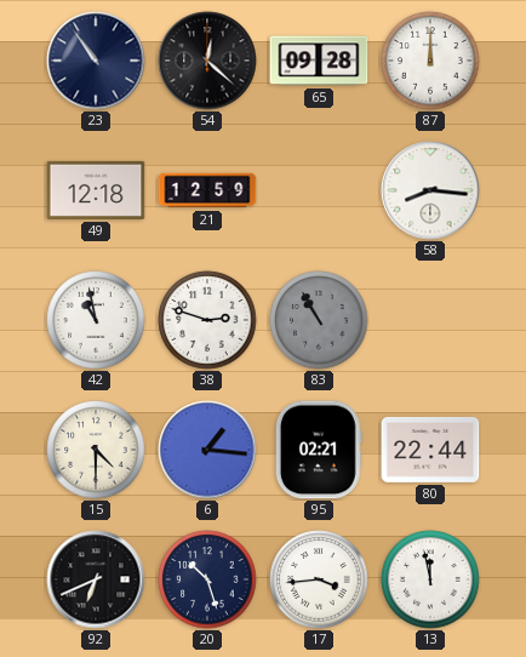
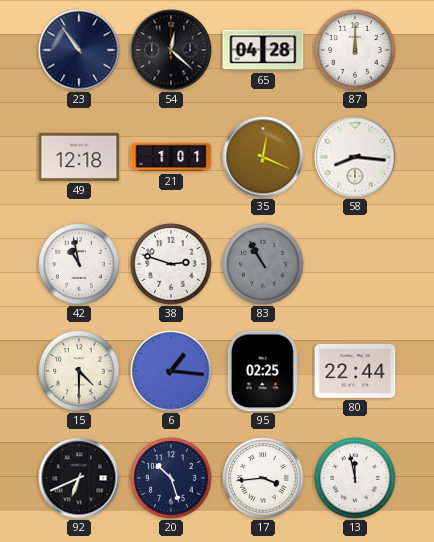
65: 09:28 -> 04:28
21: 12:59 -> 1:01
35: none -> 12:19
95: 02:21 -> 02:25
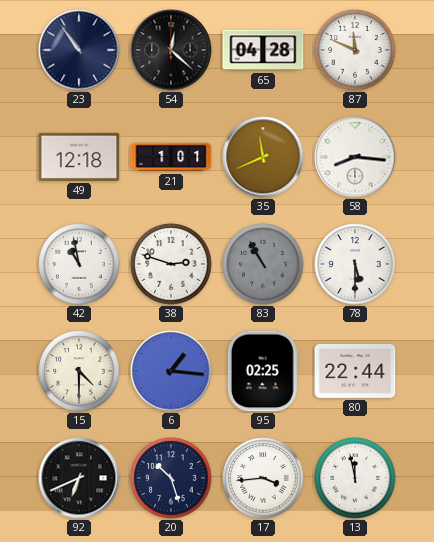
87: 12:00 -> 11:49
35: 12:19 -> 11:41
78: none -> 5:30
